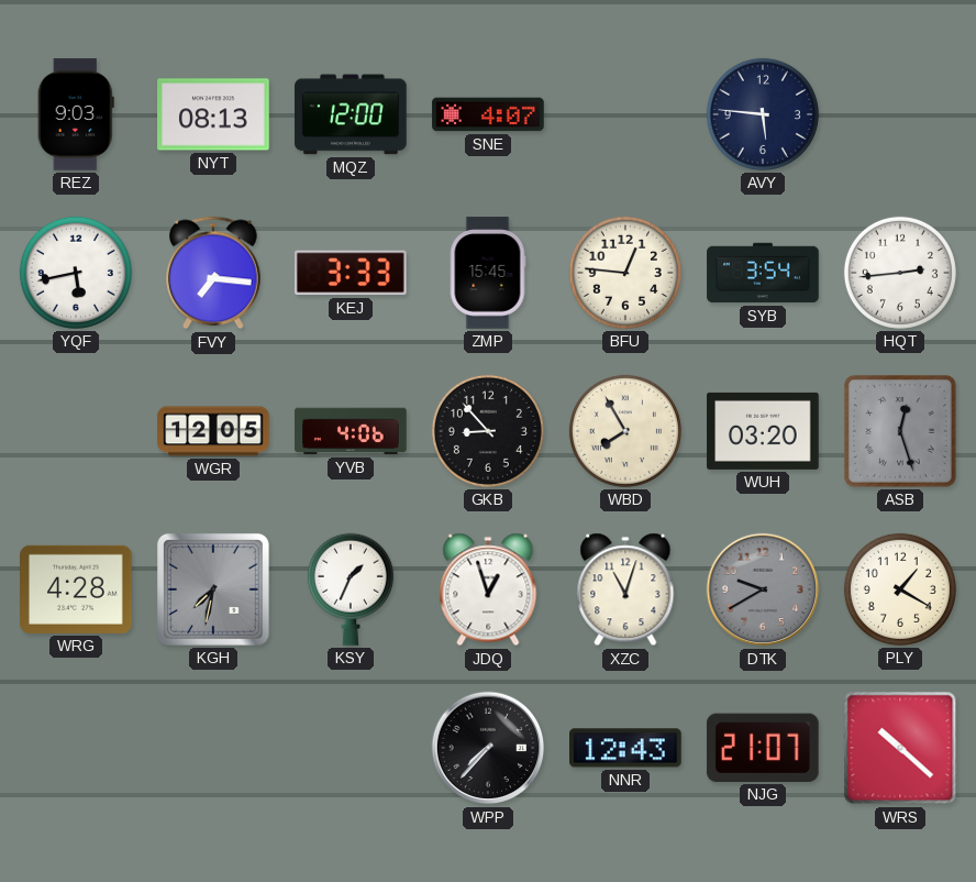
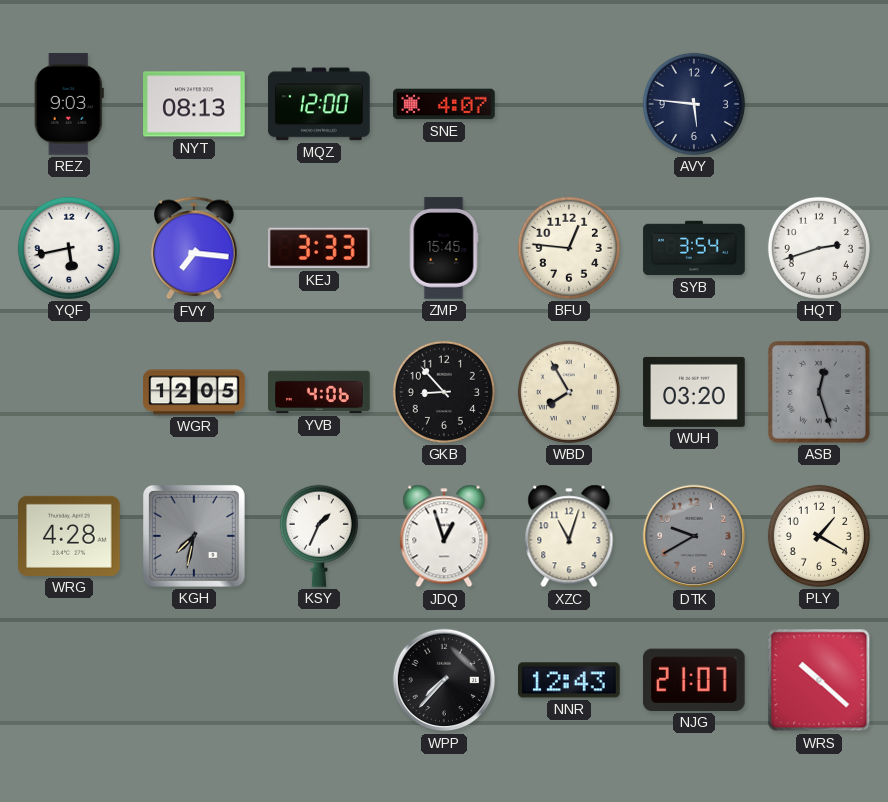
HQT: 2:44 -> 2:42
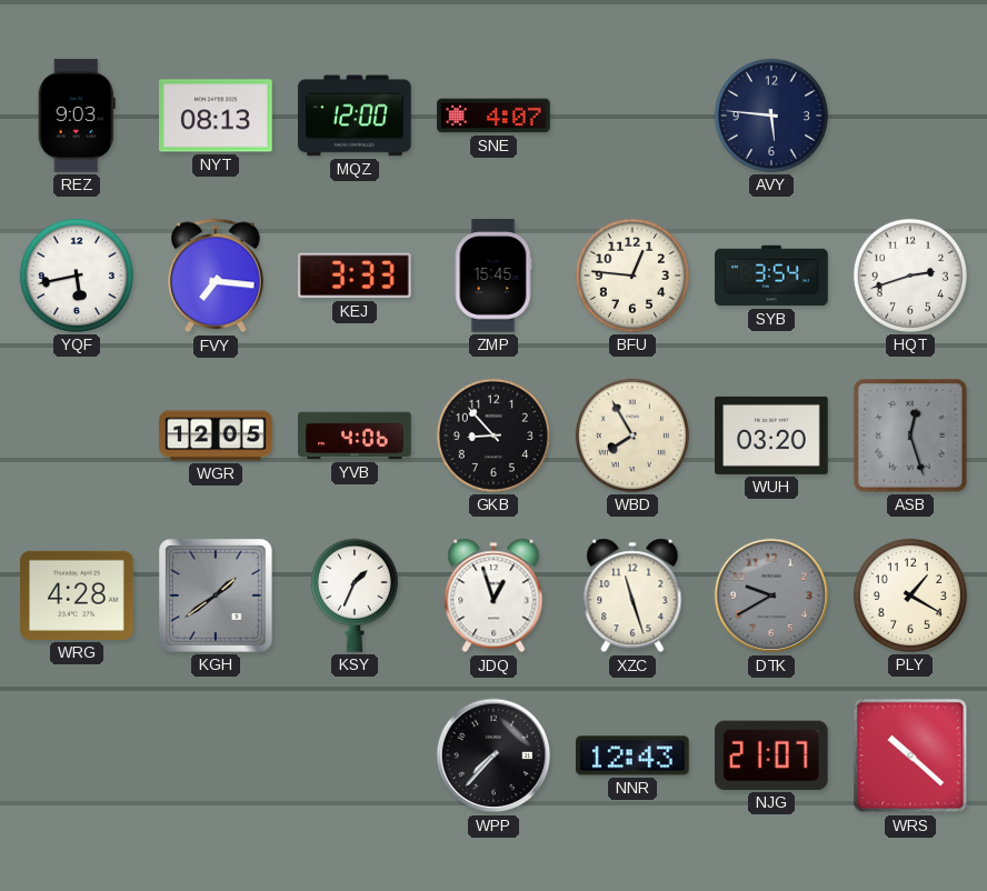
KGH: 7:32 -> 1:39
XZC: 11:03 -> 11:27
